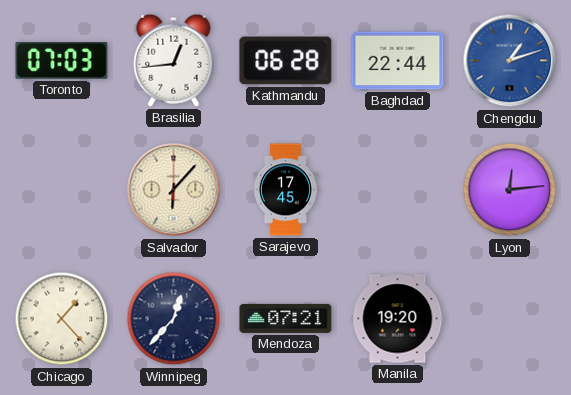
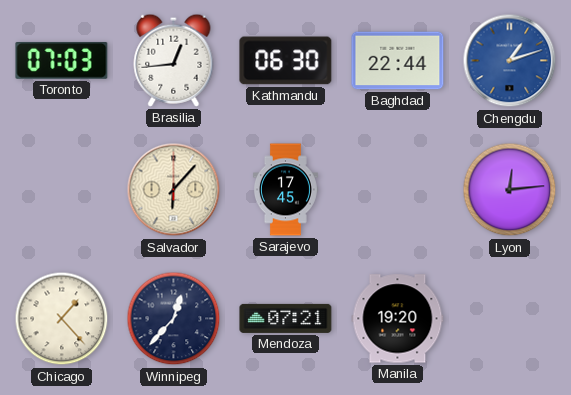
Kathmandu: 06:28 -> 06:30
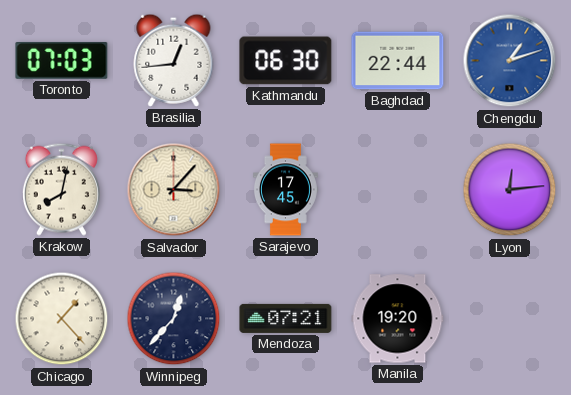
Krakow: none -> 8:02
Salvador: 6:07 -> 3:07
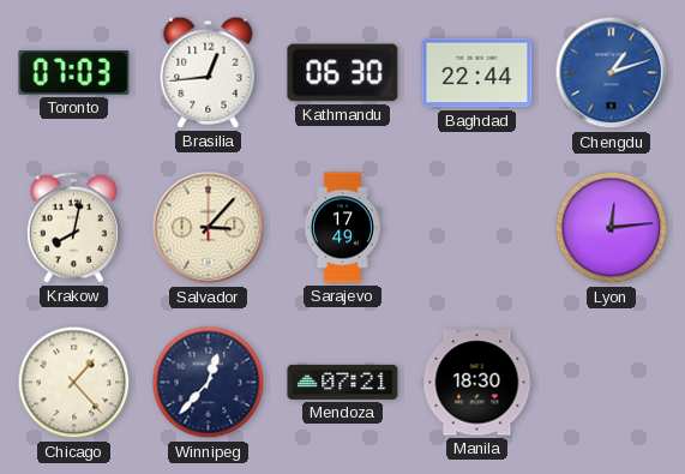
Sarajevo: 17:45 -> 17:49
Manila: 19:20 -> 18:30
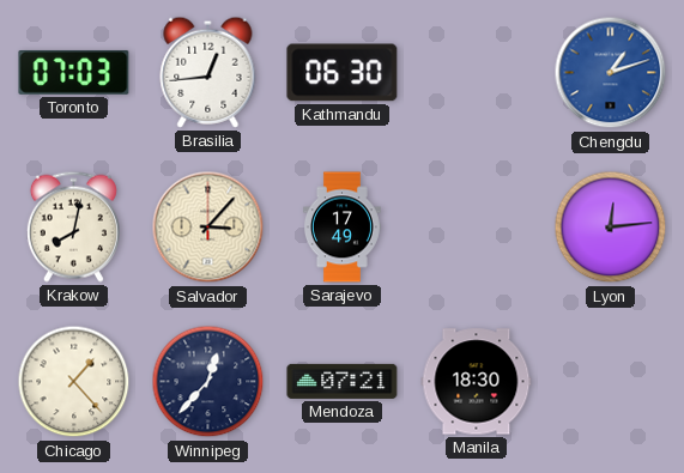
Baghdad: 22:44 -> none
